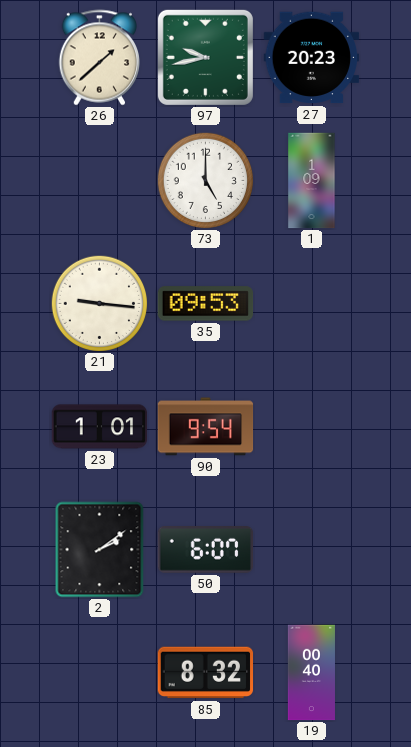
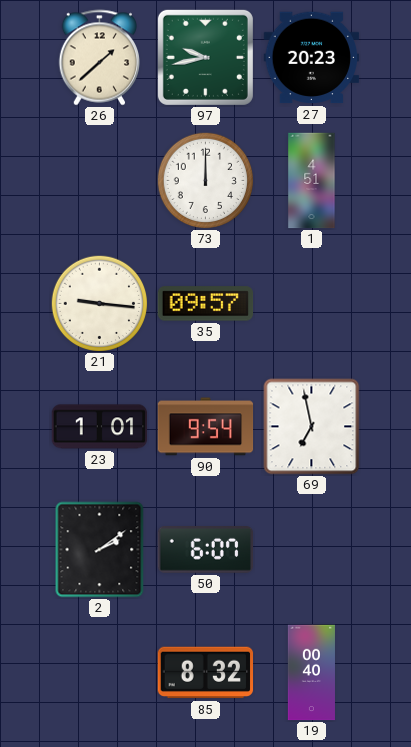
73: 5:00 -> 12:00
1: 1:09 -> 4:51
35: 09:53 -> 09:57
69: none -> 6:58
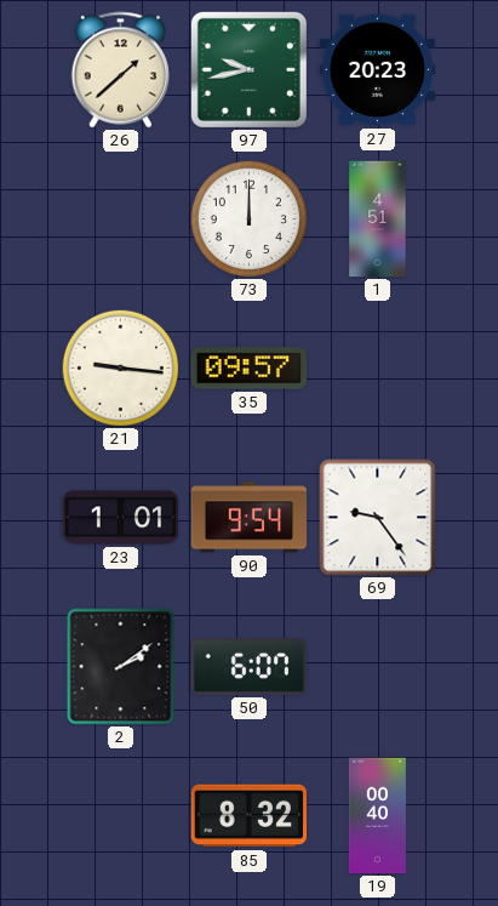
69: 6:58 -> 9:24
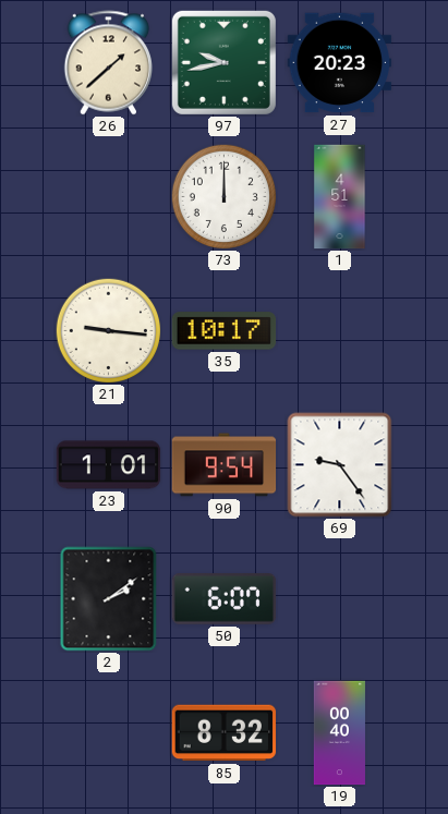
35: 09:57 -> 10:17
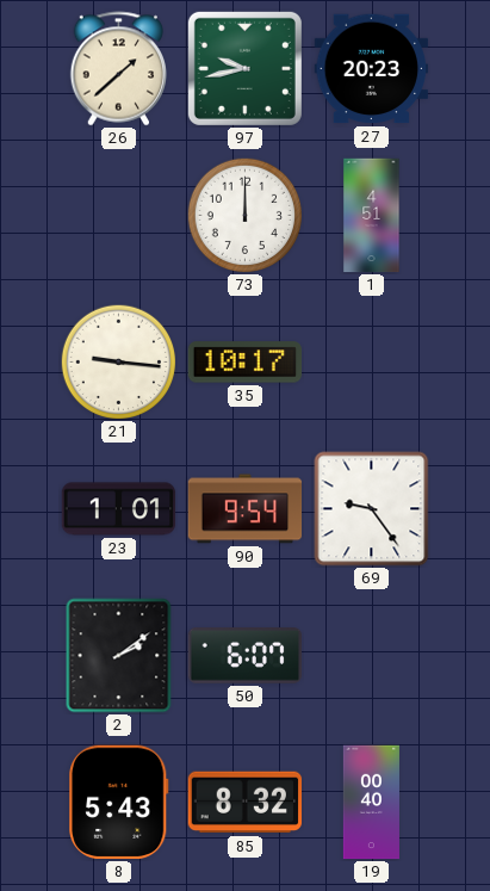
8: none -> 5:43
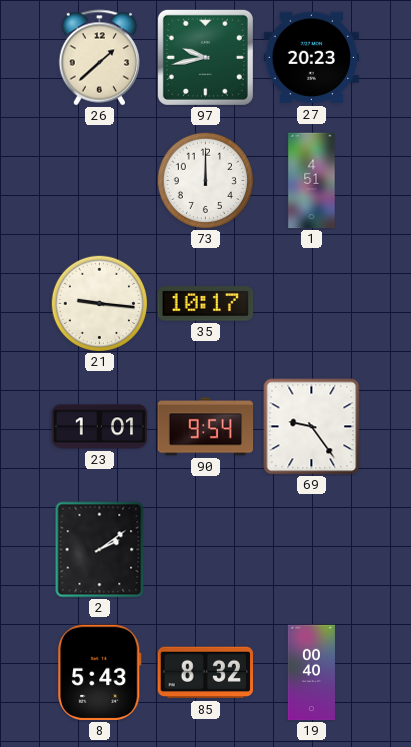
50: 6:07 -> none
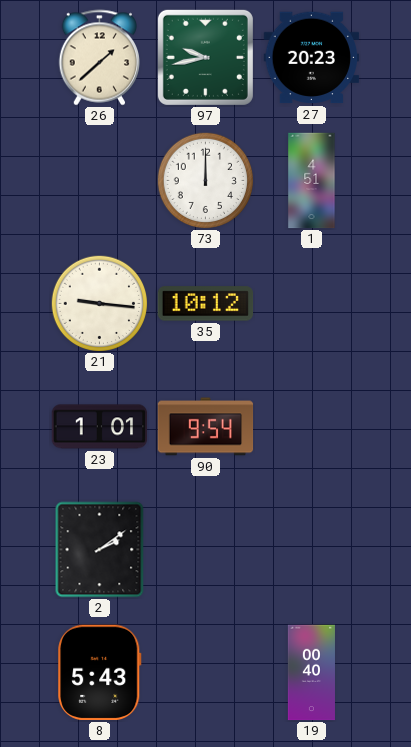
35: 10:17 -> 10:12
69: 9:24 -> none
85: 8:32 -> none
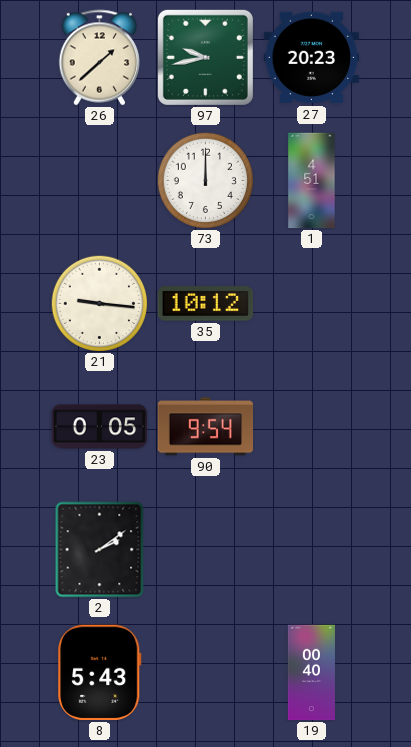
23: 1:01 -> 0:05
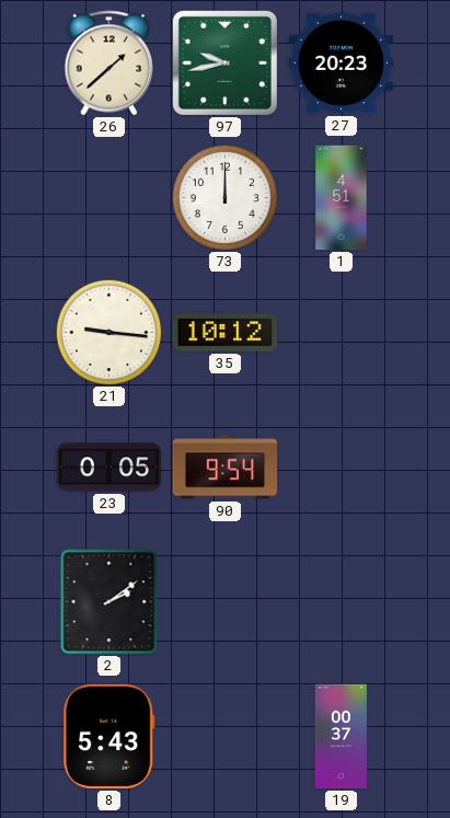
19: 00:40 -> 00:37
